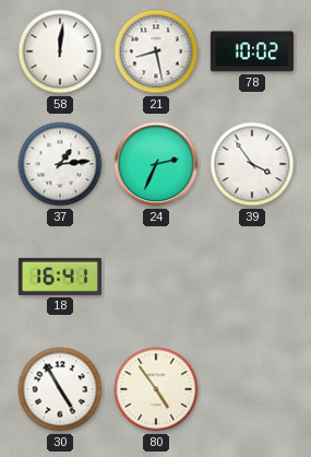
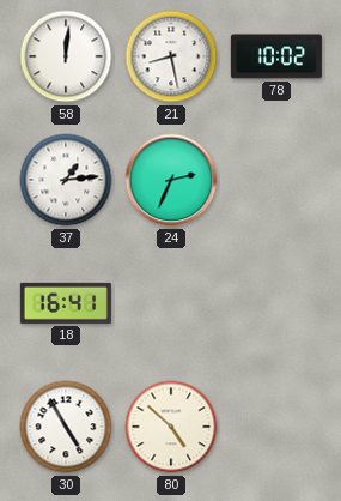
39: 3:54 -> none
80: 4:54 -> 4:52
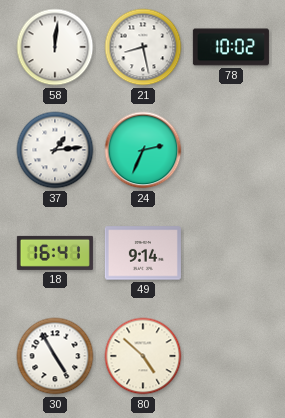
49: none -> 9:14
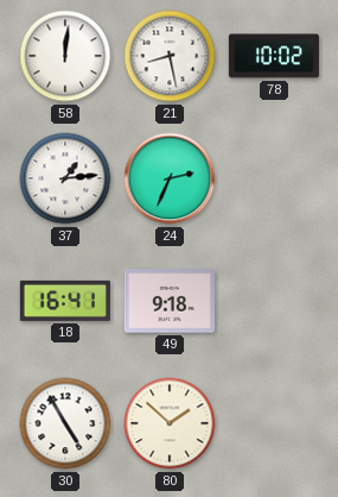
49: 9:14 -> 9:18
80: 4:52 -> 1:52
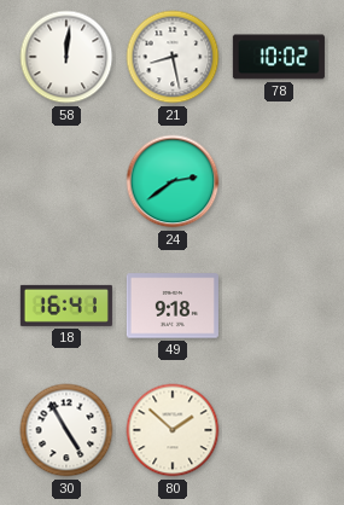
37: 1:14 -> none
24: 2:34 -> 2:39
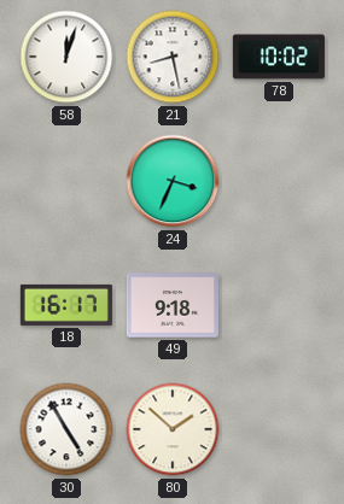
58: 12:01 -> 12:03
24: 2:39 -> 3:34
18: 16:41 -> 16:17
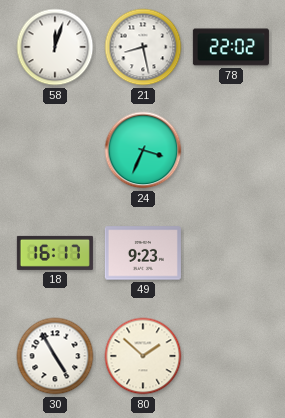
78: 10:02 -> 22:02
49: 9:18 -> 9:23
